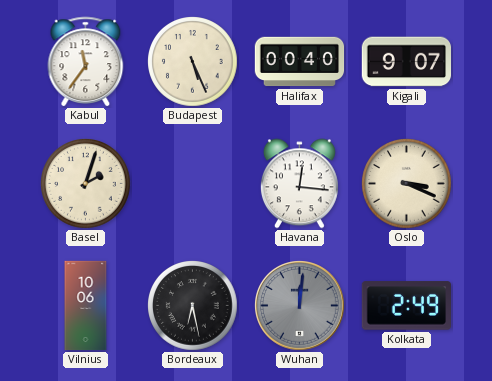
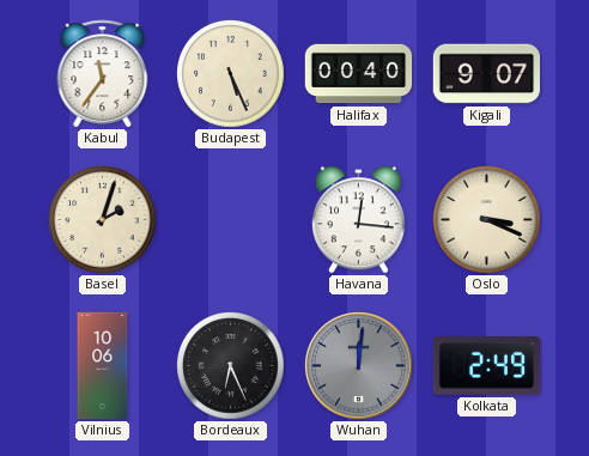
Bordeaux: 6:28 -> 6:26
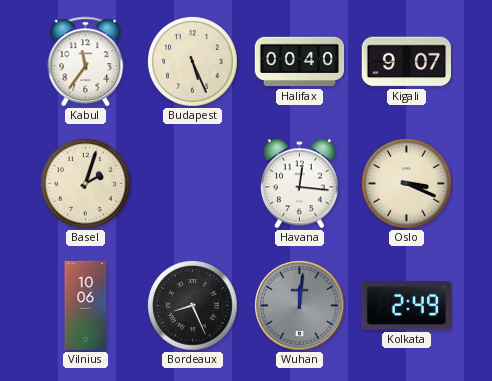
Bordeaux: 6:26 -> 8:26
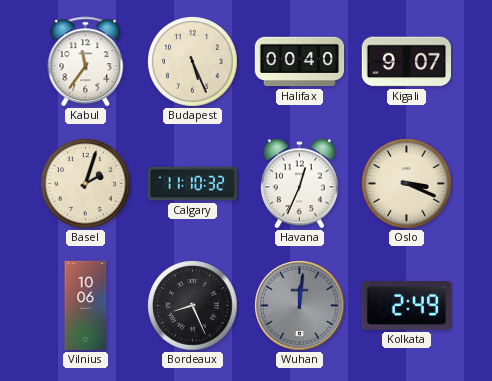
Calgary: none -> 11:10
Havana: 12:16 -> 12:34
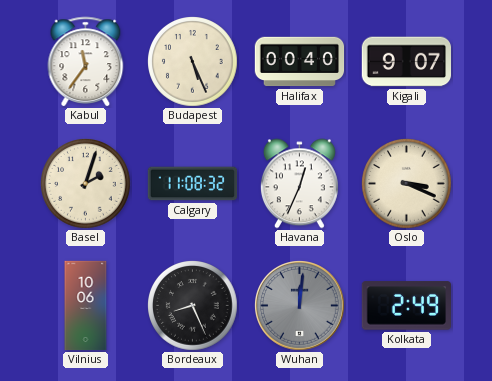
Calgary: 11:10 -> 11:08
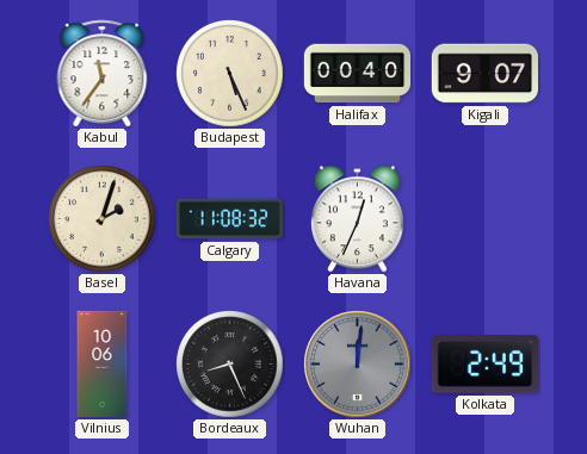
Oslo: 3:19 -> none
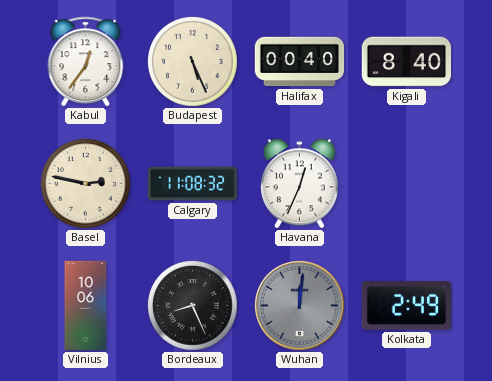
Kabul: 11:36 -> 12:36
Kigali: 9:07 -> 8:40
Basel: 2:03 -> 2:47
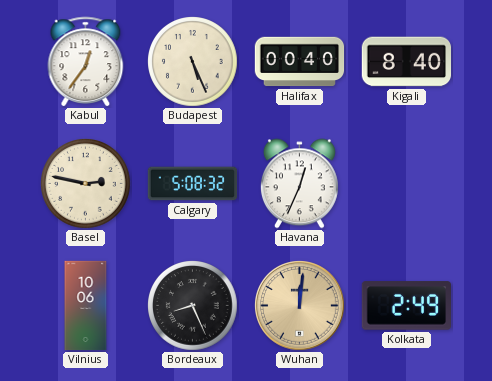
Calgary: 11:08 -> 5:08
Wuhan dial: grey -> champagne
